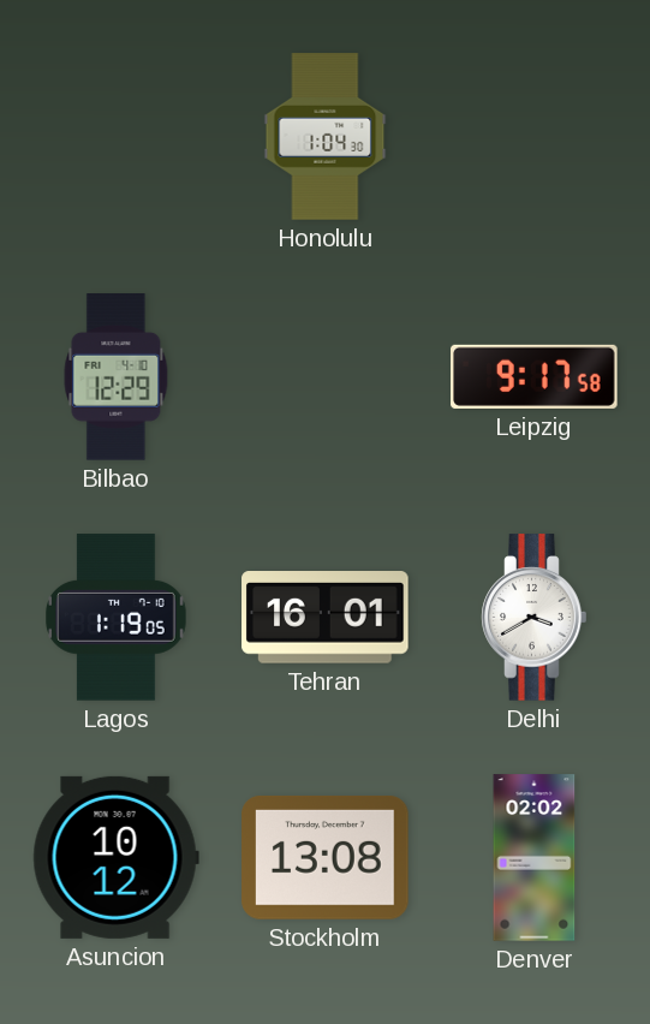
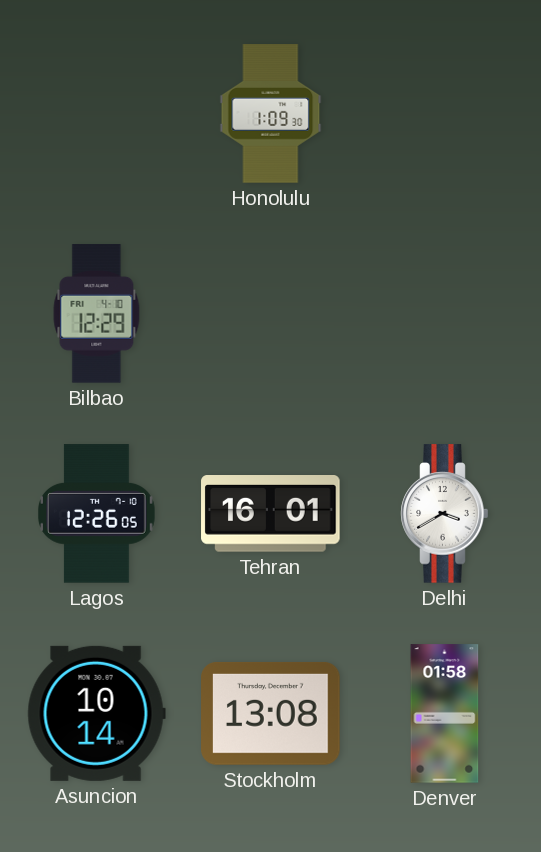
Honolulu: 1:04 -> 1:09
Leipzig: 9:17 -> none
Lagos: 1:19 -> 12:26
Asuncion: 10:12 -> 10:14
Denver: 02:02 -> 01:58
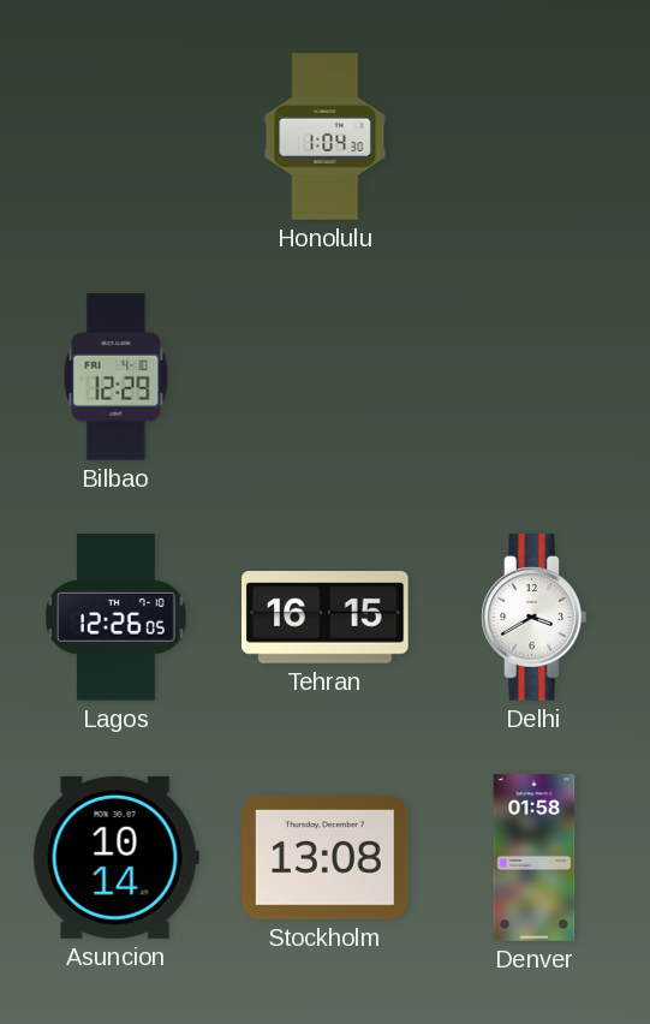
Honolulu: 1:09 -> 1:04
Tehran: 16:01 -> 16:15
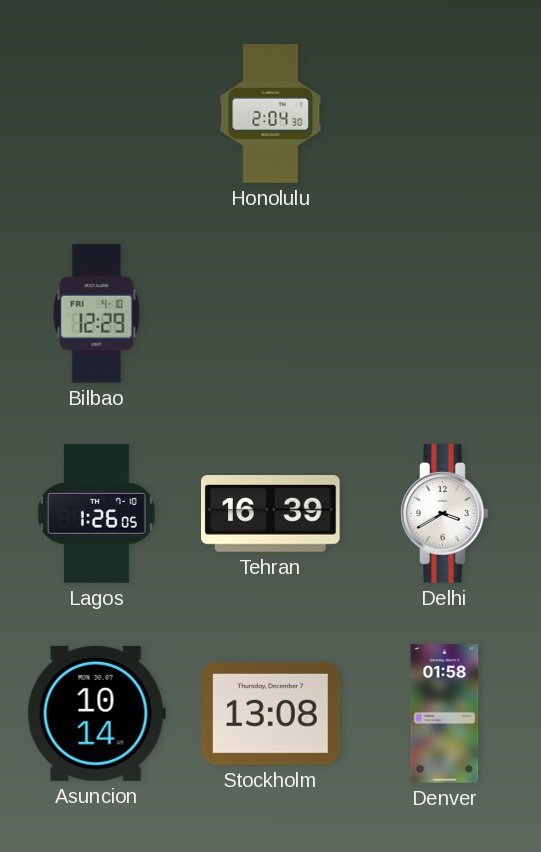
Honolulu: 1:04 -> 2:04
Lagos: 12:26 -> 1:26
Tehran: 16:15 -> 16:39
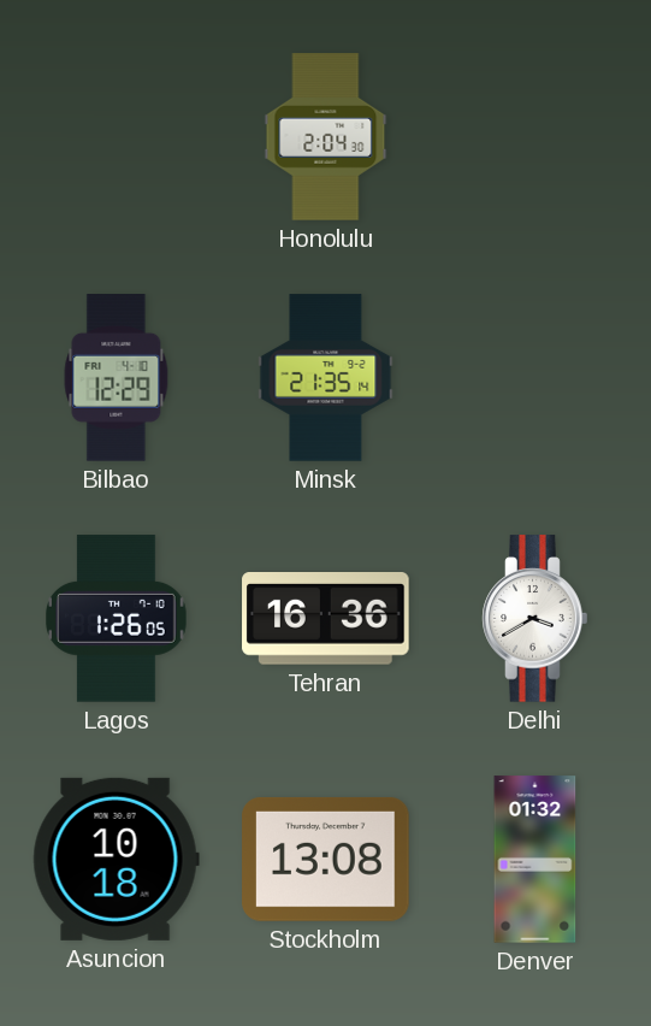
Minsk: none -> 21:35
Tehran: 16:39 -> 16:36
Asuncion: 10:14 -> 10:18
Denver: 01:58 -> 01:32
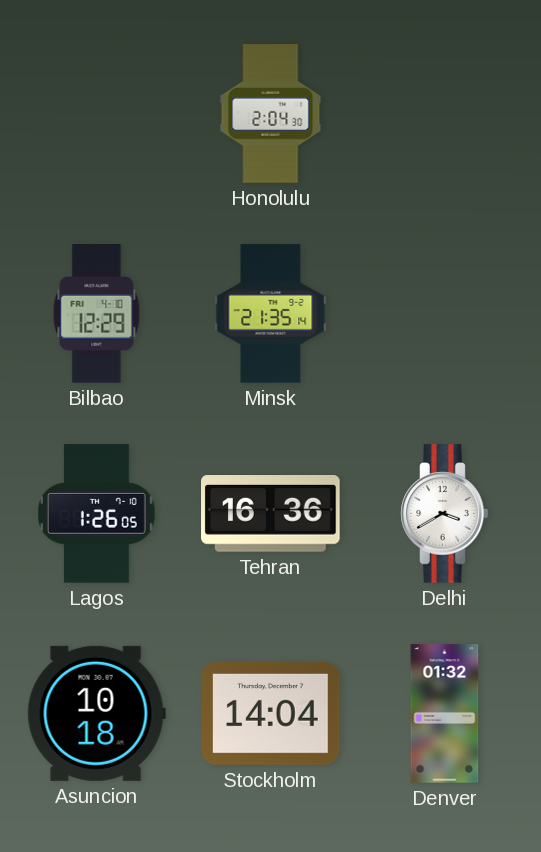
Stockholm: 13:08 -> 14:04
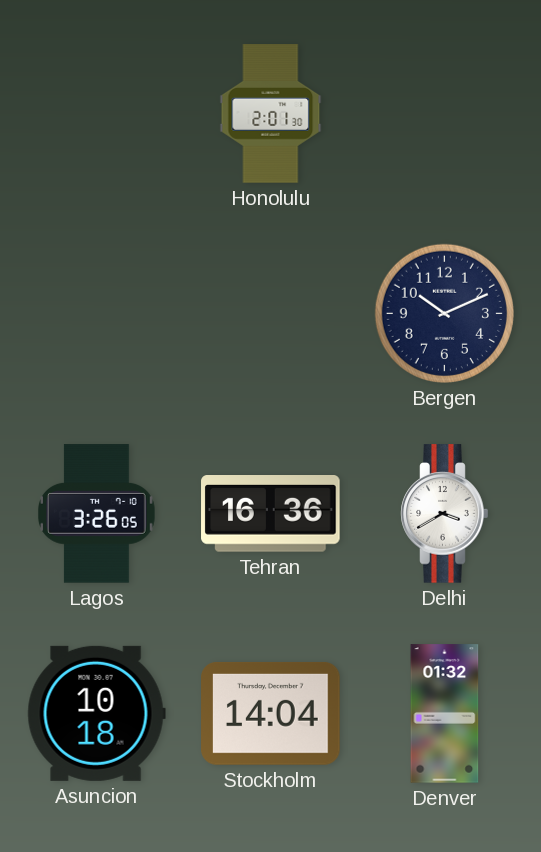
Honolulu: 2:04 -> 2:01
Bilbao: 12:29 -> none
Minsk: 21:35 -> none
Bergen: none -> 10:11
Lagos: 1:26 -> 3:26
